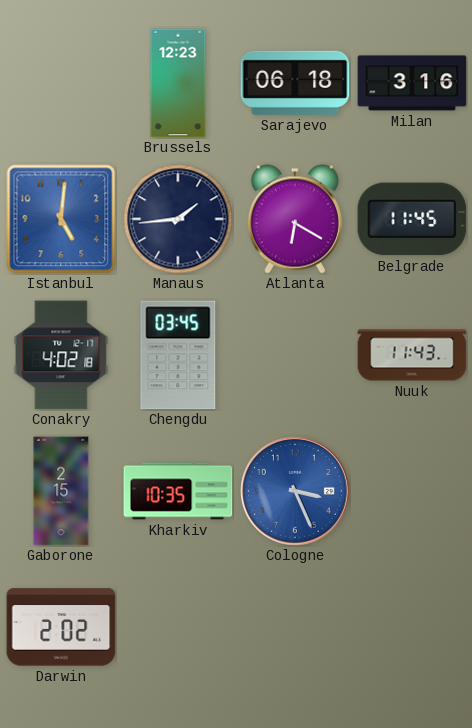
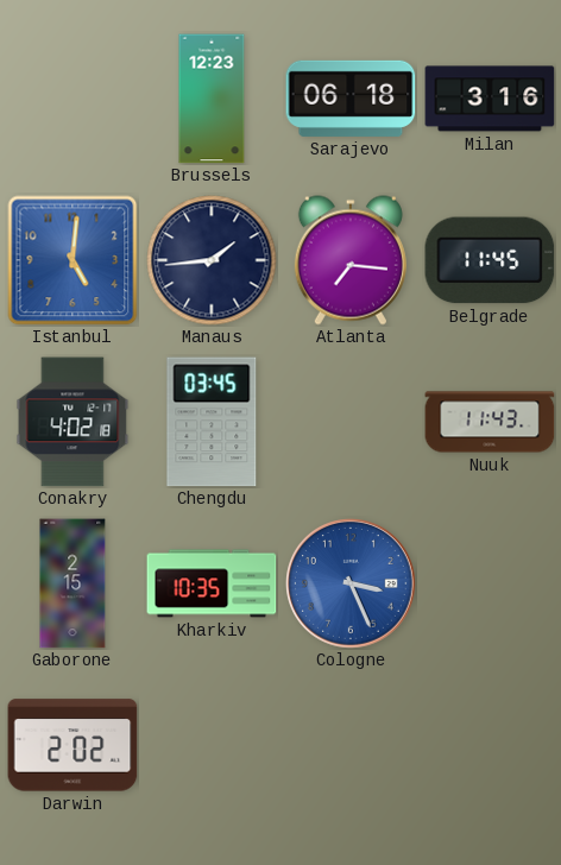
Atlanta: 6:20 -> 7:16
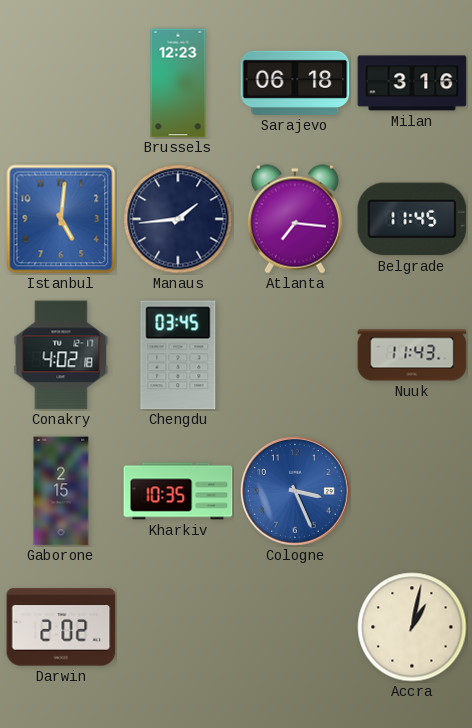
Accra: none -> 1:02
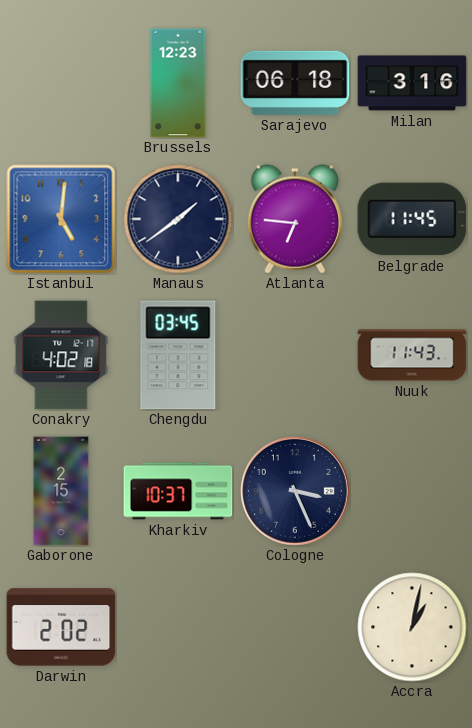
Manaus: 1:44 -> 1:39
Atlanta: 7:16 -> 6:46
Kharkiv: 10:35 -> 10:37
Cologne dial: blue -> navy
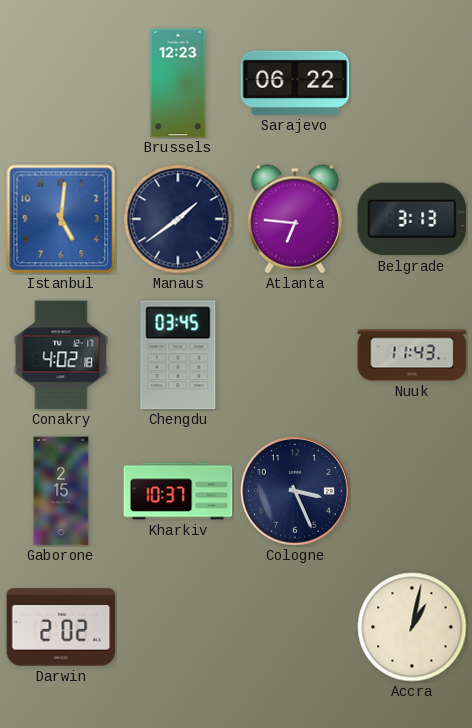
Sarajevo: 06:18 -> 06:22
Milan: 3:16 -> none
Belgrade: 11:45 -> 3:13
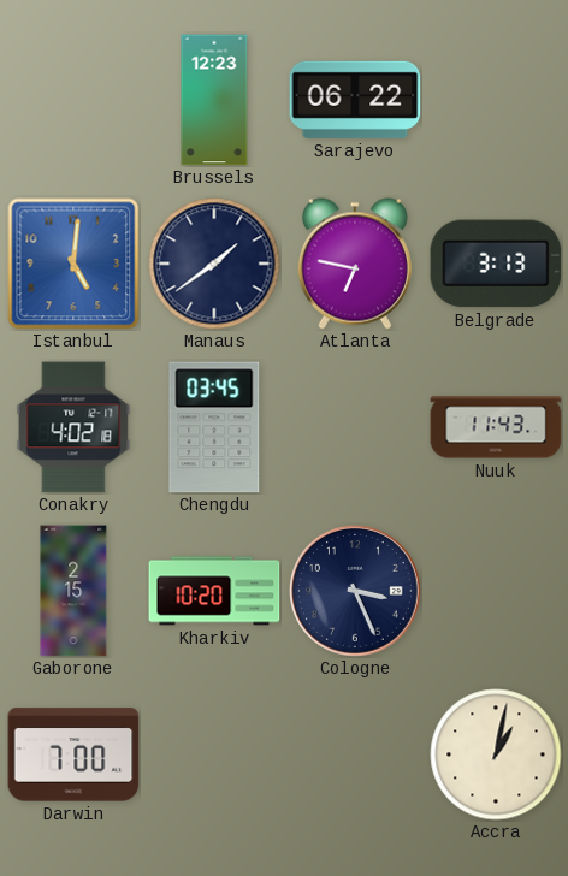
Atlanta: 6:46 -> 6:47
Kharkiv: 10:37 -> 10:20
Darwin: 2:02 -> 7:00
